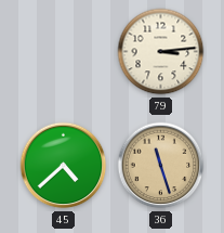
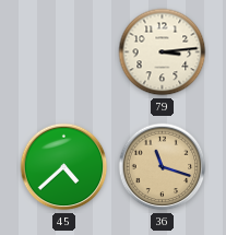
36: 11:27 -> 11:18
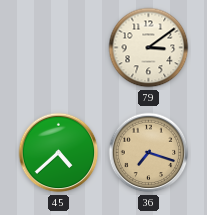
79: 3:14 -> 3:09
36: 11:18 -> 7:18
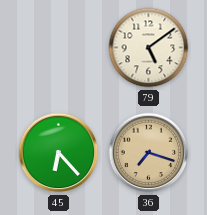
79: 3:09 -> 5:09
45: 4:38 -> 6:23
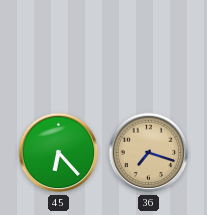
79: 5:09 -> none
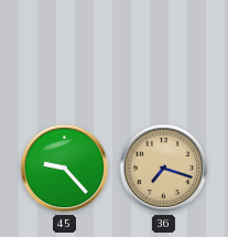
45: 6:23 -> 9:23
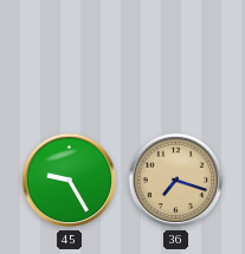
45: 9:23 -> 9:25
